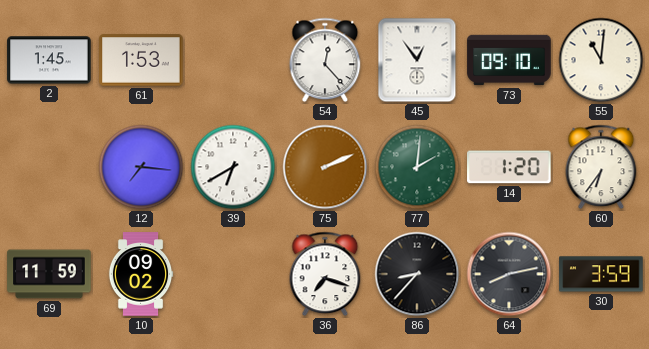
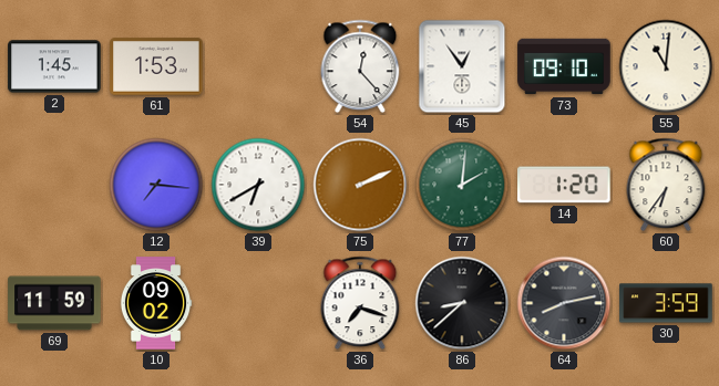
86: 8:37 -> 8:38
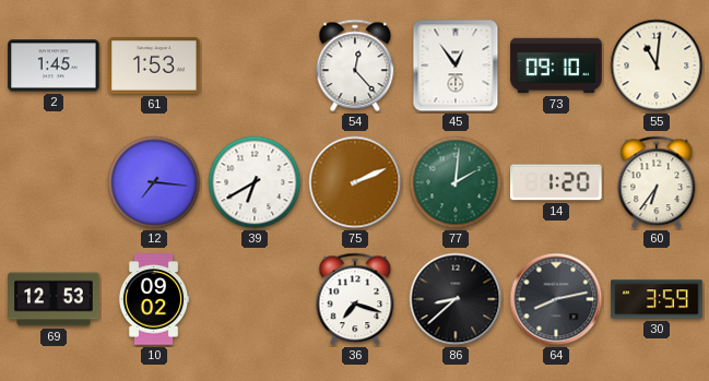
69: 11:59 -> 12:53
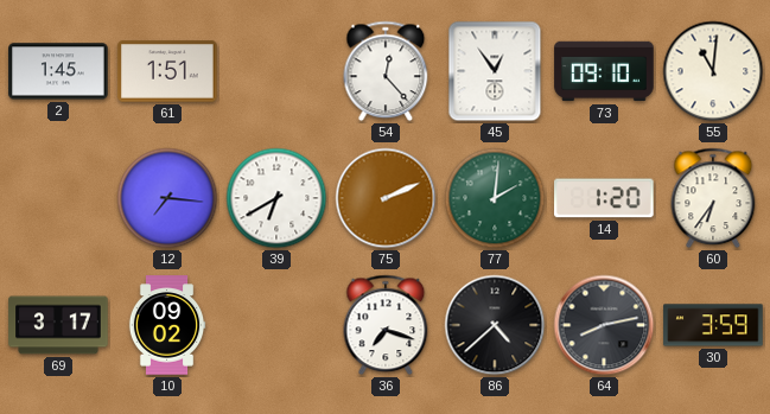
61: 1:53 -> 1:51
69: 12:53 -> 3:17
86: 8:38 -> 4:38
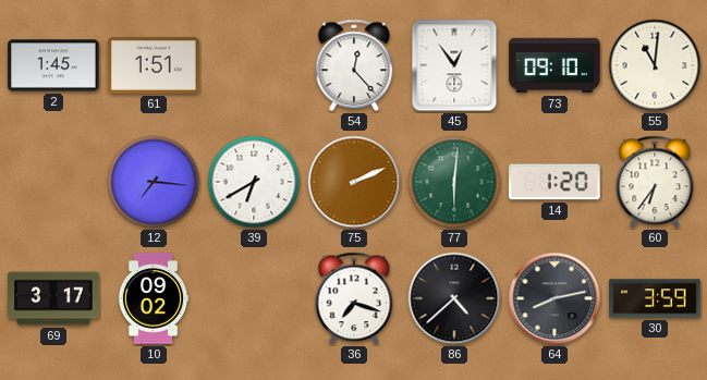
77: 2:01 -> 6:01
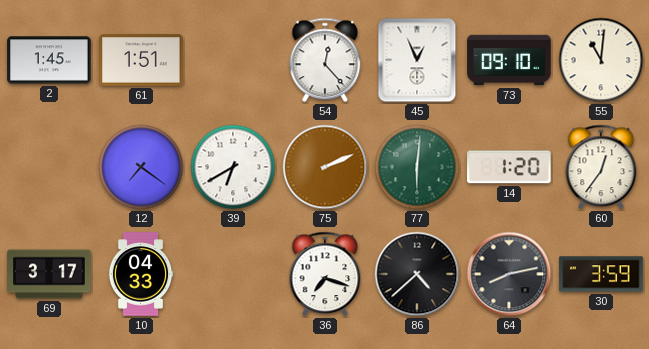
45: 12:54 -> 12:56
12: 7:16 -> 7:21
60: 6:36 -> 12:36
10: 09:02 -> 04:33
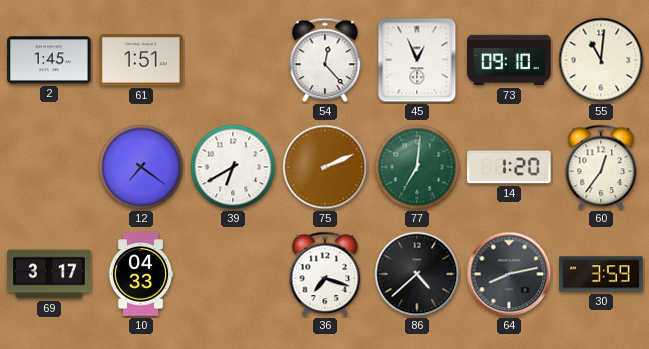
77: 6:01 -> 7:01
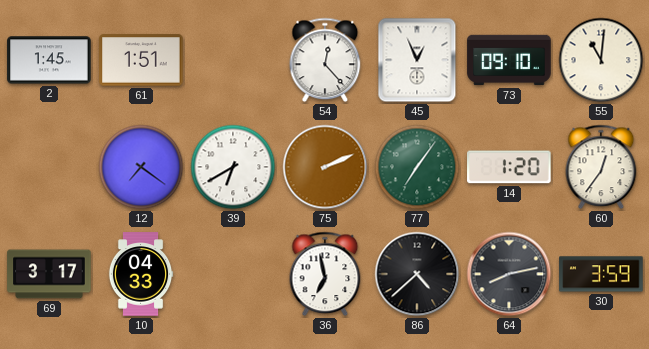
77: 7:01 -> 7:06
36: 7:18 -> 6:58
